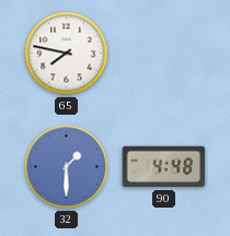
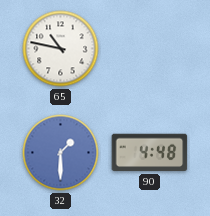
65: 7:47 -> 10:47
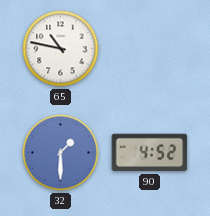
90: 4:48 -> 4:52
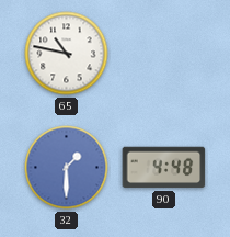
90: 4:52 -> 4:48
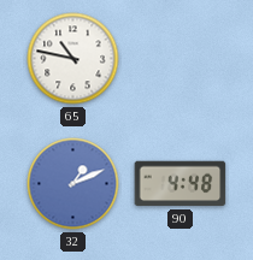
32: 1:30 -> 1:11
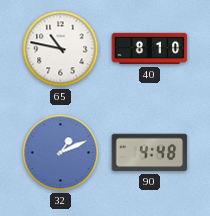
40: none -> 8:10
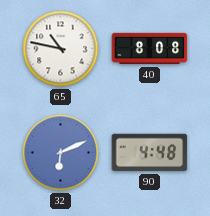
40: 8:10 -> 8:08
32: 1:11 -> 6:11
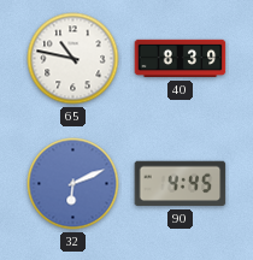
40: 8:08 -> 8:39
90: 4:48 -> 4:45
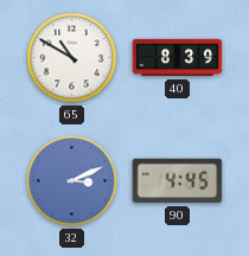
65: 10:47 -> 10:50
32: 6:11 -> 3:11
